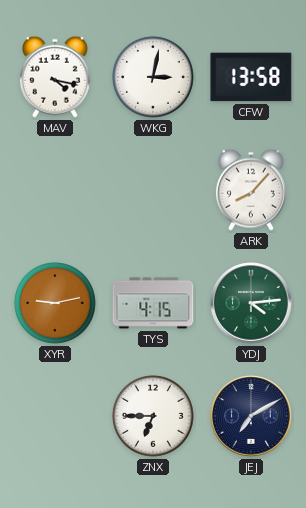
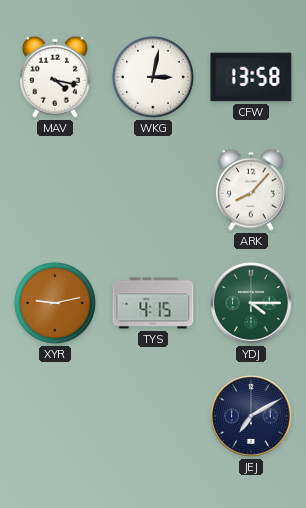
YDJ: 4:14 -> 4:15
ZNX: 6:45 -> none
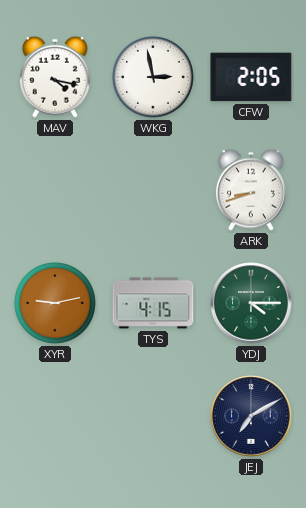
WKG: 3:02 -> 2:58
CFW: 13:58 -> 2:05
ARK: 8:07 -> 8:42
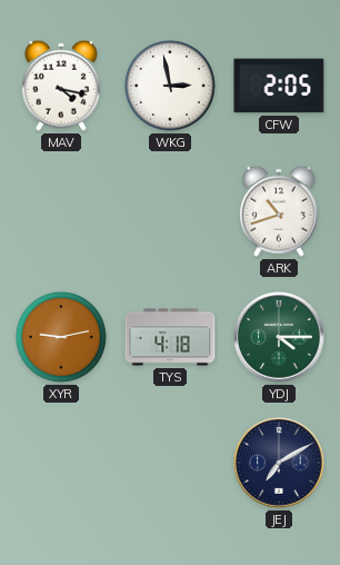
ARK: 8:42 -> 10:42
TYS: 4:15 -> 4:18
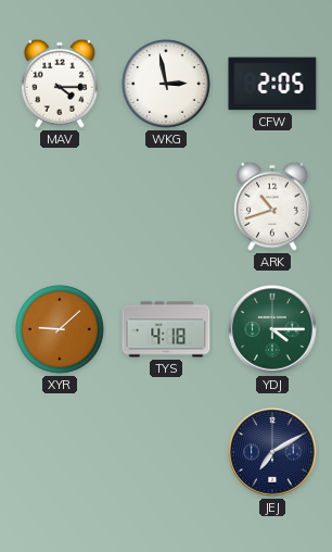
MAV: 4:17 -> 4:15
XYR: 9:13 -> 9:08
